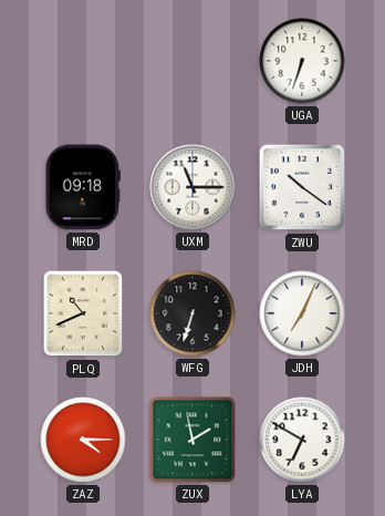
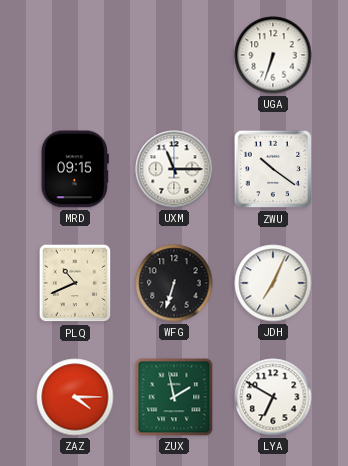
MRD: 09:18 -> 09:15
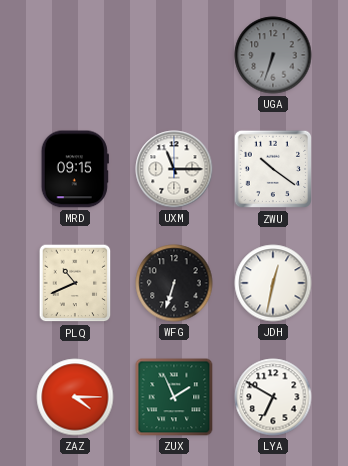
UGA dial: white -> grey
JDH: 7:04 -> 12:32
ZUX: 1:58 -> 1:56
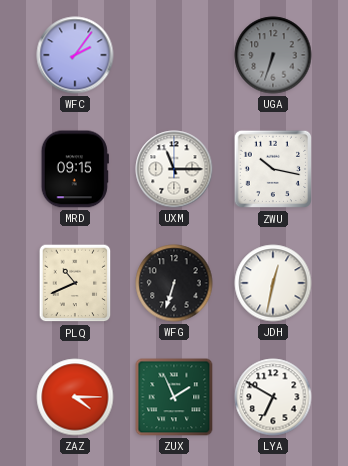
WFC: none -> 2:06
ZWU: 10:21 -> 10:17
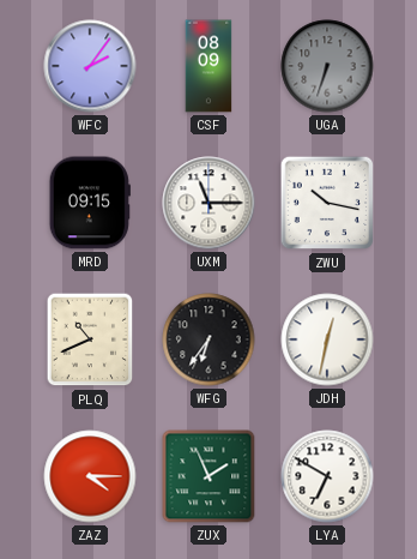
CSF: none -> 08:09
WFG: 6:33 -> 6:36
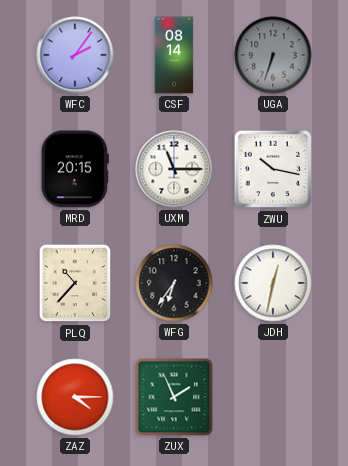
CSF: 08:09 -> 08:14
MRD: 09:15 -> 20:15
PLQ: 10:41 -> 10:37
LYA: 6:50 -> none
